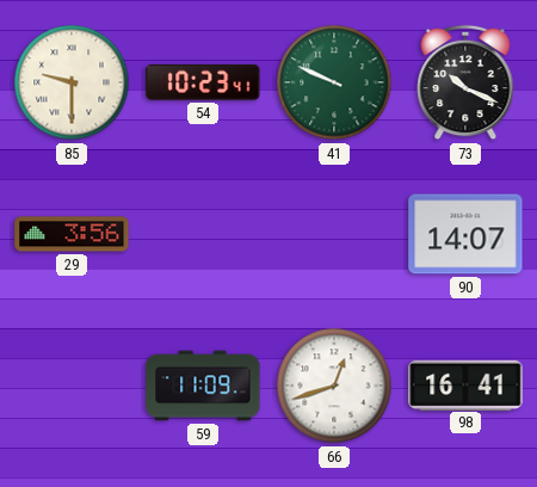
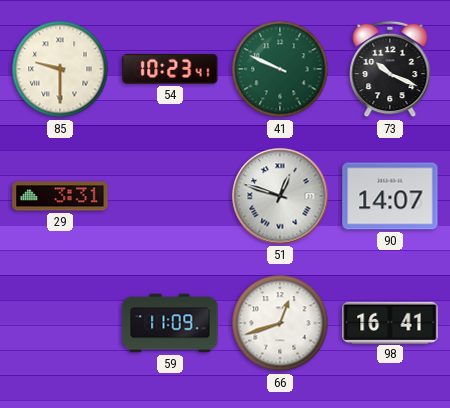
29: 3:56 -> 3:31
51: none -> 12:48
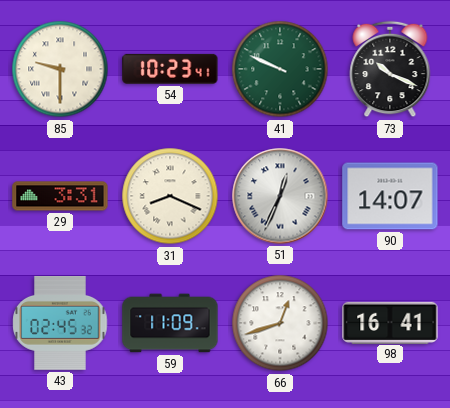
31: none -> 8:19
51: 12:48 -> 12:34
43: none -> 02:45
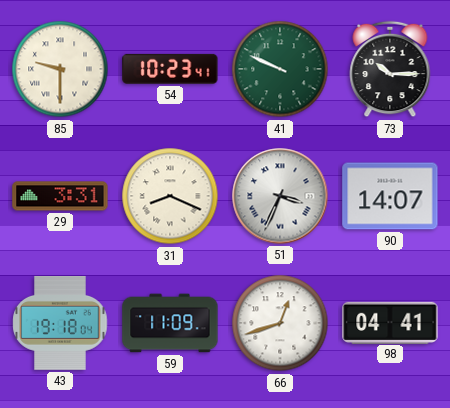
73: 10:19 -> 10:15
51: 12:34 -> 3:34
43: 02:45 -> 19:18
98: 16:41 -> 04:41
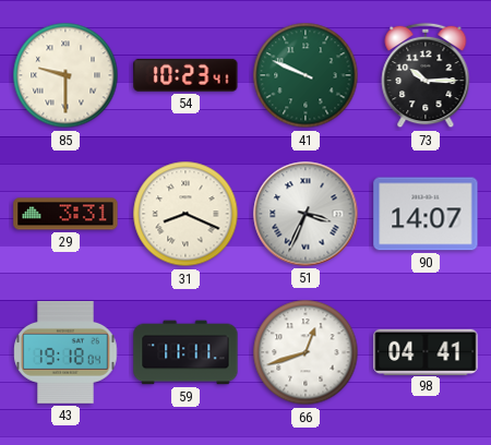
59: 11:09 -> 11:11
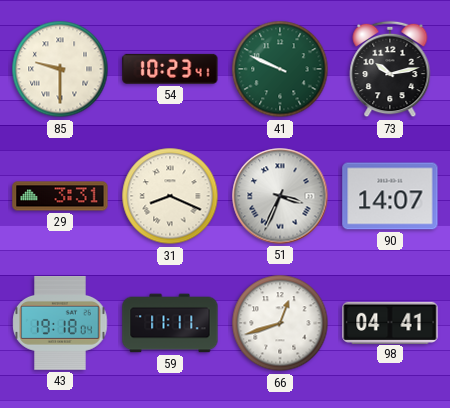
73: 10:15 -> 10:13
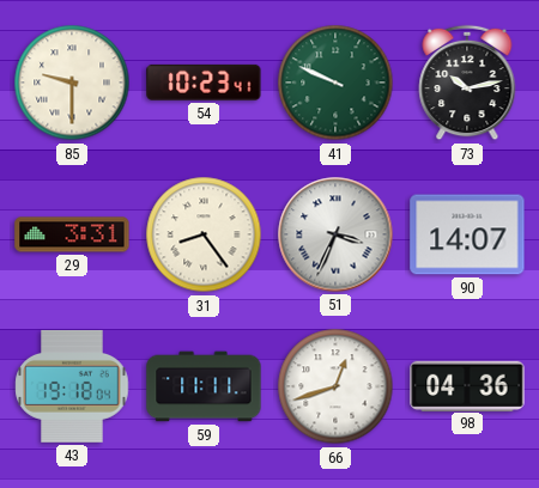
31: 8:19 -> 8:24
98: 04:41 -> 04:36
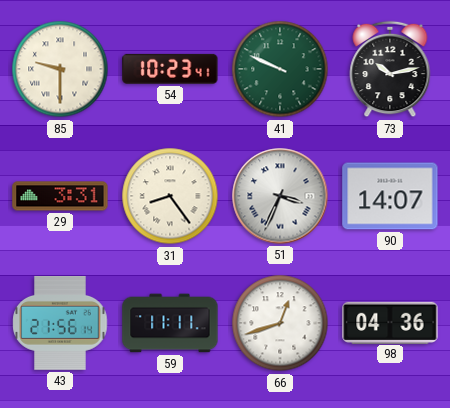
43: 19:18 -> 21:56
